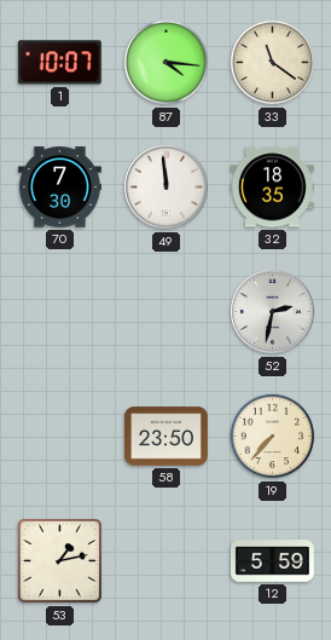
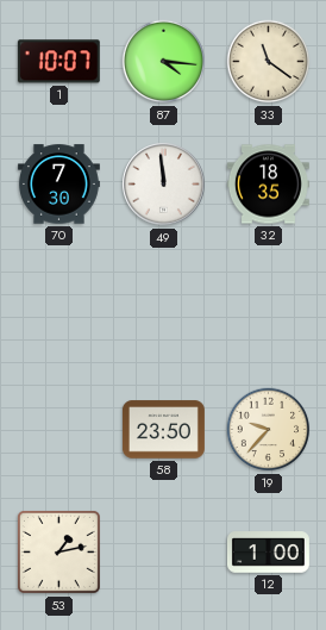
52: 2:32 -> none
19: 7:37 -> 9:37
12: 5:59 -> 1:00
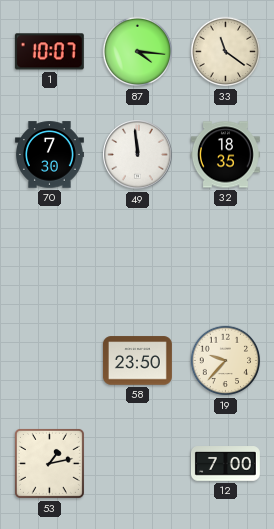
12: 1:00 -> 7:00
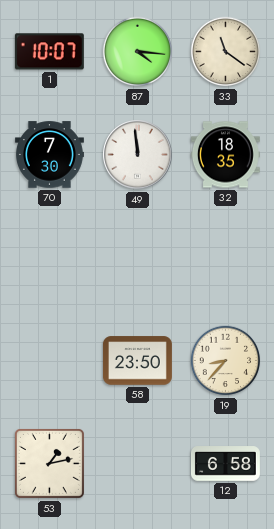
19: 9:37 -> 8:37
12: 7:00 -> 6:58
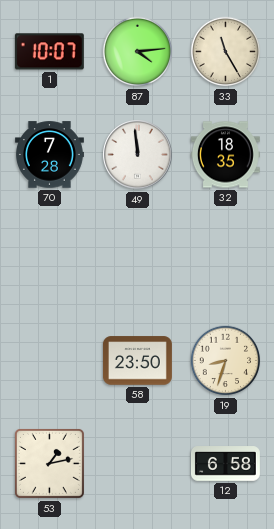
87: 4:16 -> 4:14
33: 11:21 -> 11:25
70: 7:30 -> 7:28
19: 8:37 -> 8:33
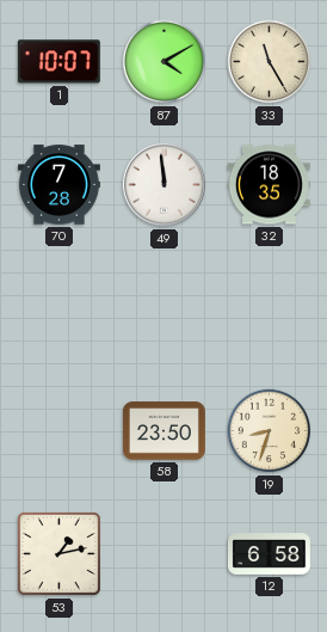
87: 4:14 -> 4:10
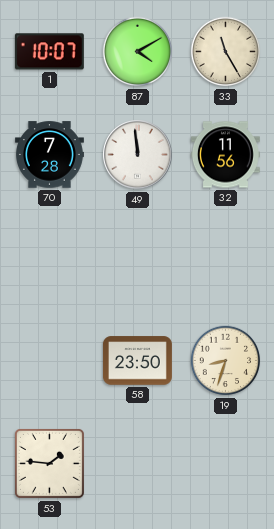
32: 18:35 -> 11:56
53: 1:13 -> 1:46
12: 6:58 -> none
